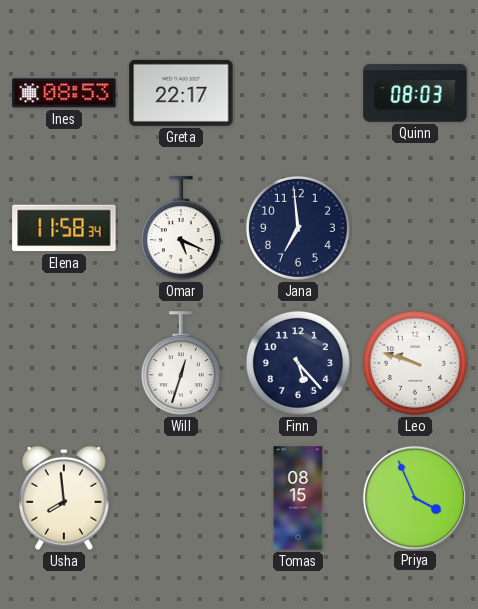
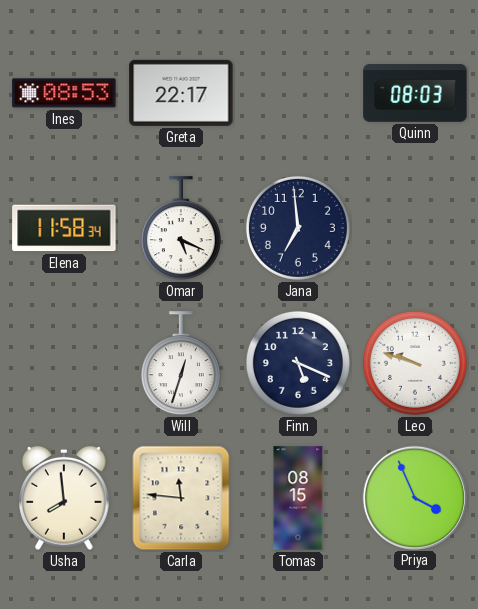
Finn: 5:23 -> 5:19
Carla: none -> 11:46
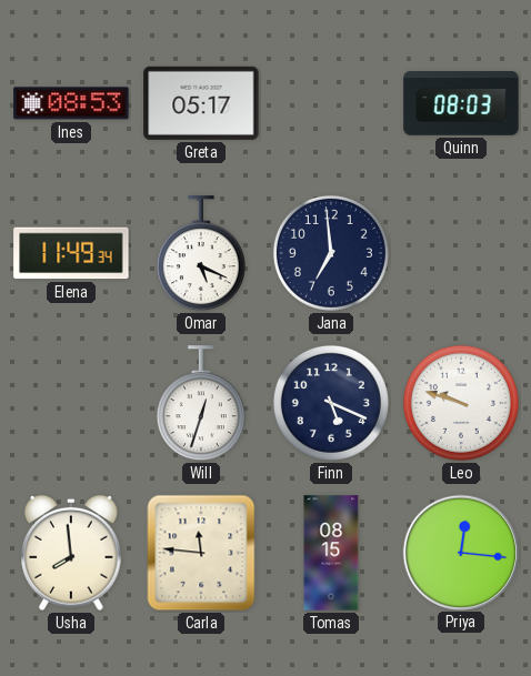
Greta: 22:17 -> 05:17
Elena: 11:58 -> 11:49
Priya: 3:56 -> 12:16
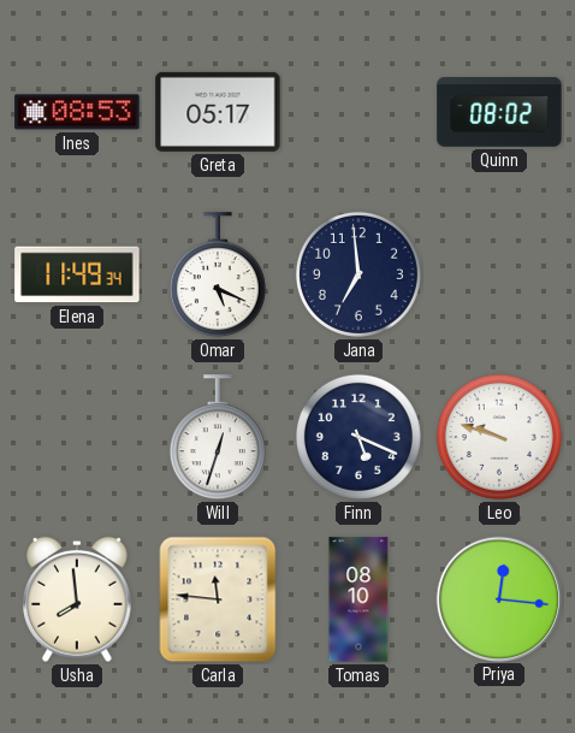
Quinn: 08:03 -> 08:02
Tomas: 08:15 -> 08:10
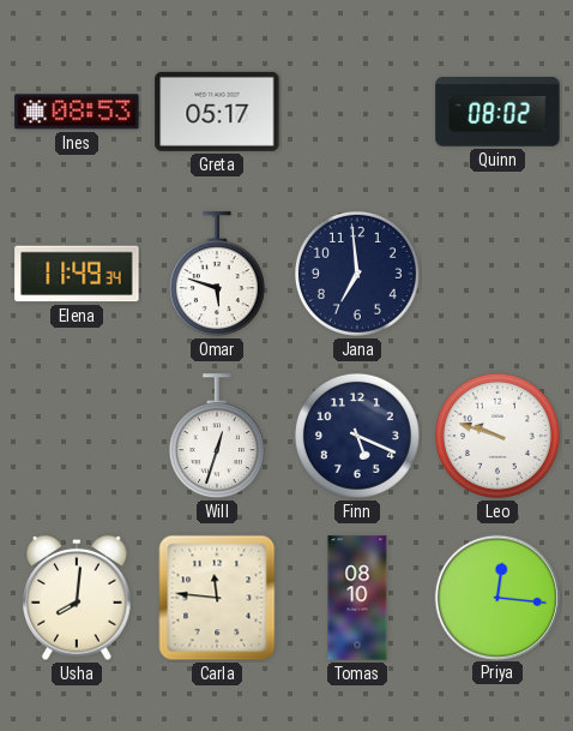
Omar: 5:19 -> 5:48
Usha: 7:59 -> 8:01
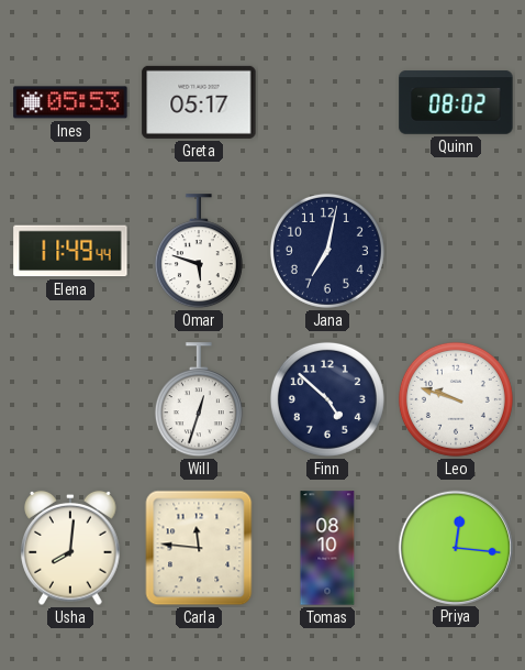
Ines: 08:53 -> 05:53
Elena: 11:49:34 -> 11:49:44
Jana: 6:59 -> 7:02
Finn: 5:19 -> 4:52
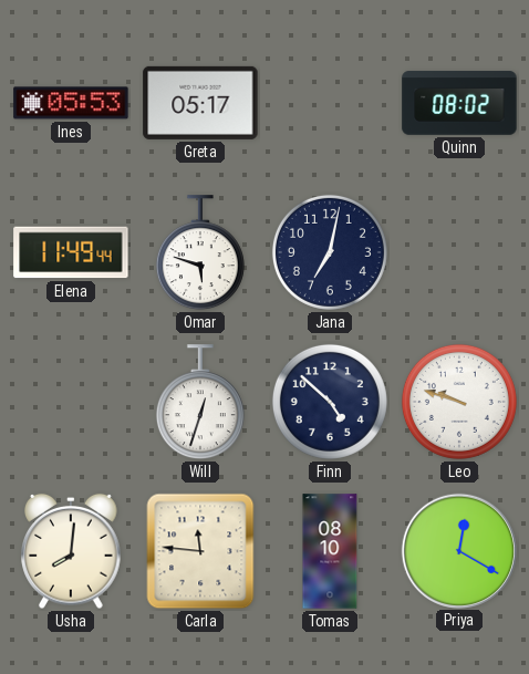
Priya: 12:16 -> 12:20
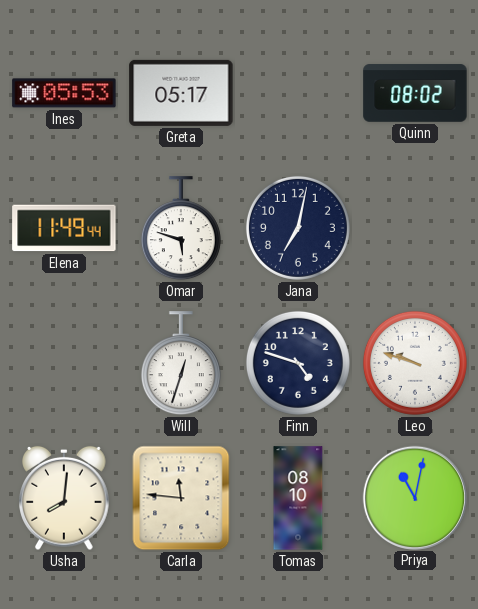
Finn: 4:52 -> 4:48
Priya: 12:20 -> 11:02
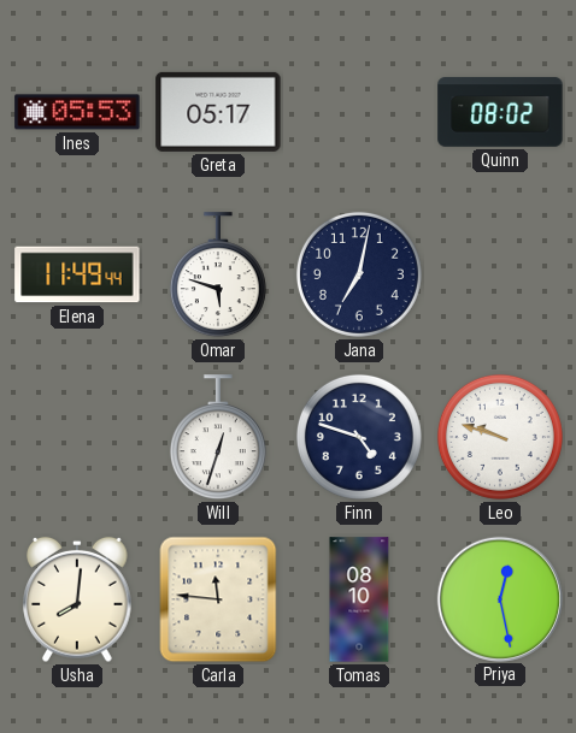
Priya: 11:02 -> 12:28
